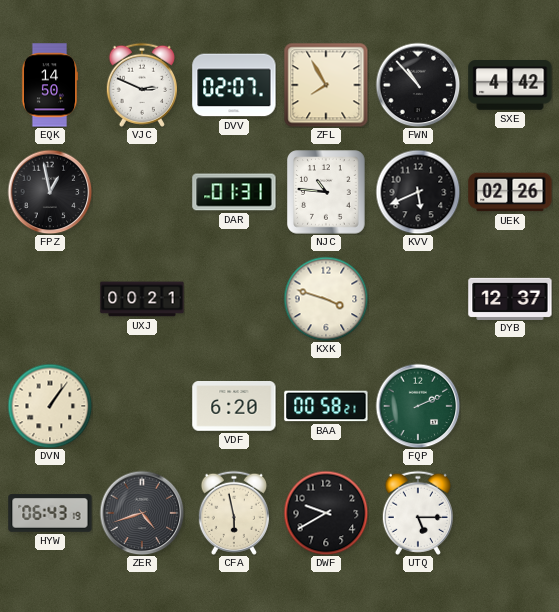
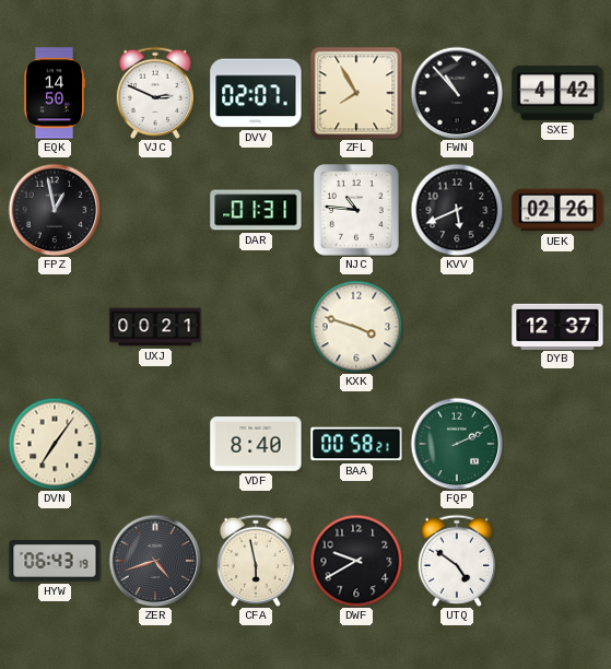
DVN: 1:06 -> 7:06
VDF: 6:20 -> 8:40
UTQ: 5:15 -> 4:51
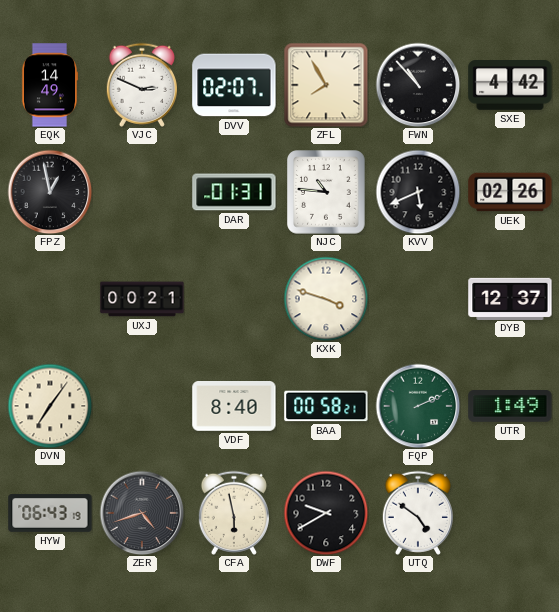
EQK: 14:50 -> 14:49
UTR: none -> 1:49
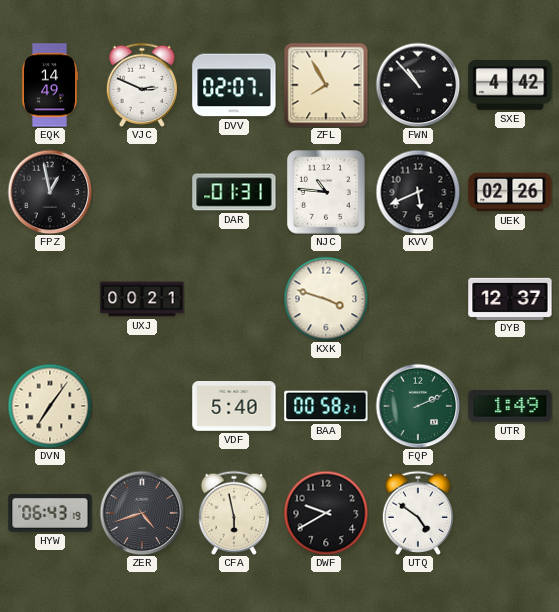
VDF: 8:40 -> 5:40
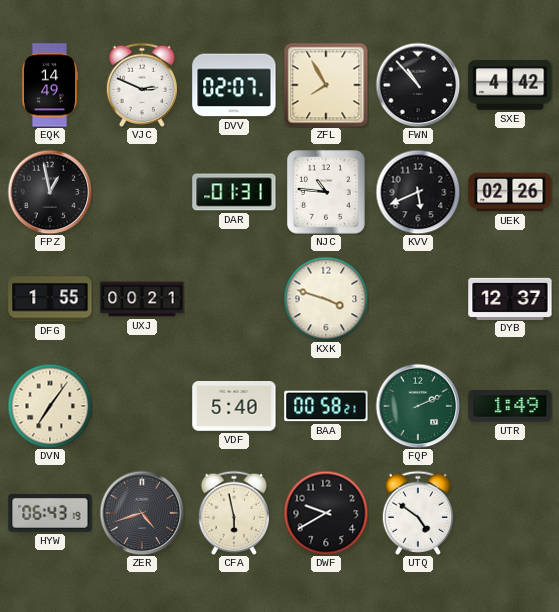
DFG: none -> 1:55
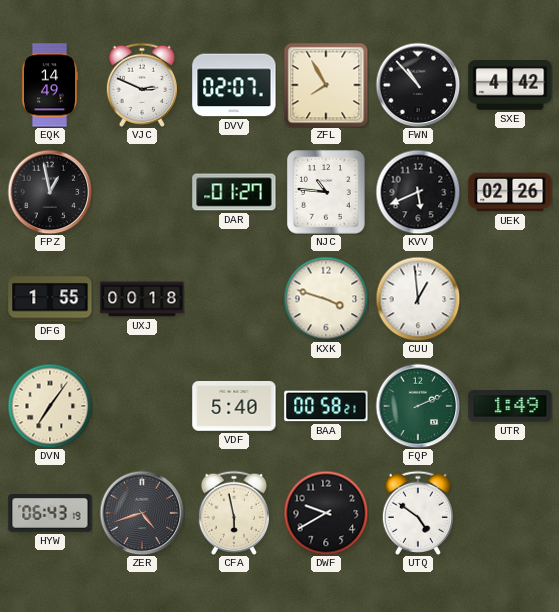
DAR: 01:31 -> 01:27
UXJ: 00:21 -> 00:18
CUU: none -> 12:59
DYB: 12:37 -> none
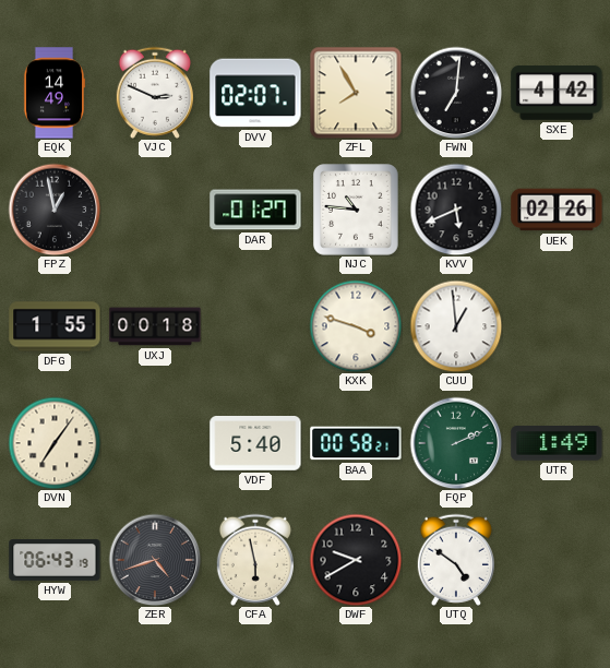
FWN: 10:53 -> 7:01
